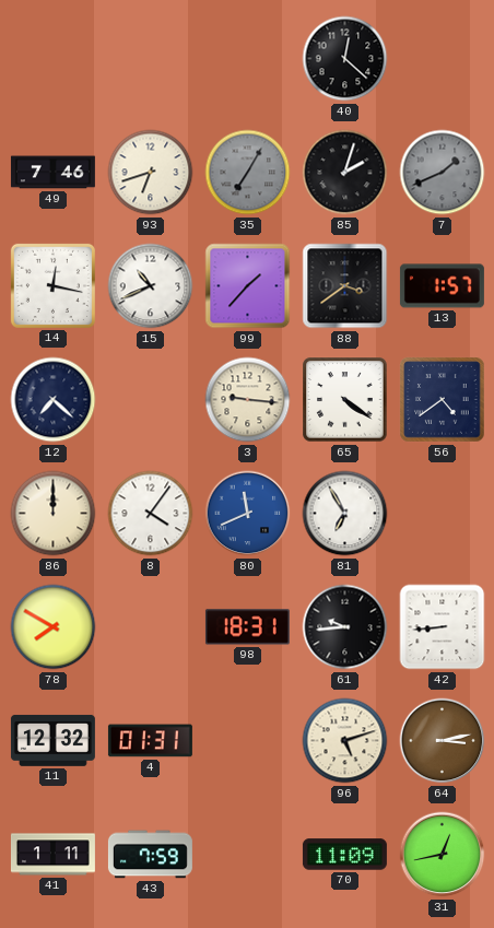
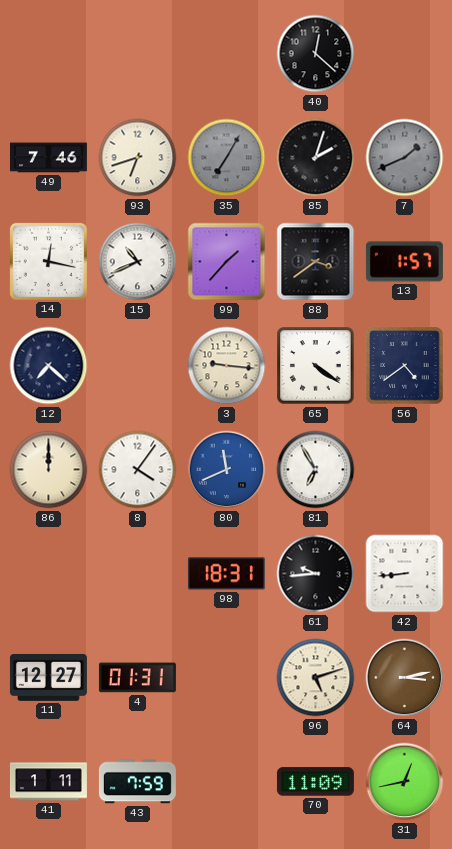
78: 7:50 -> none
11: 12:32 -> 12:27
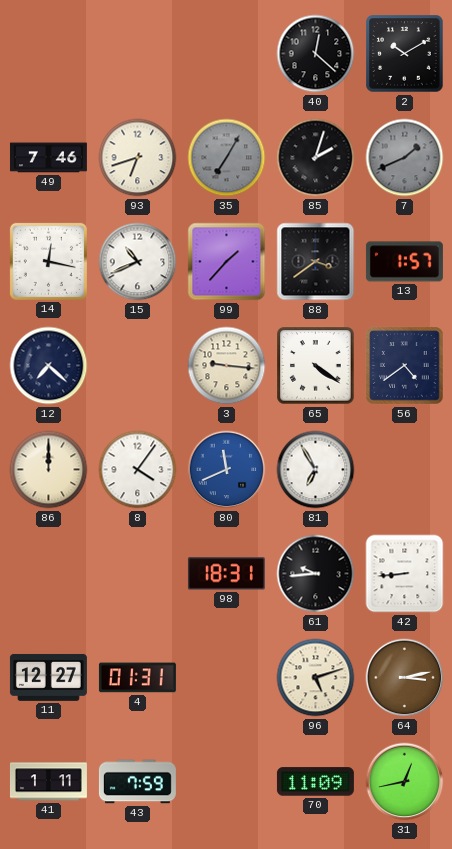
2: none -> 10:10
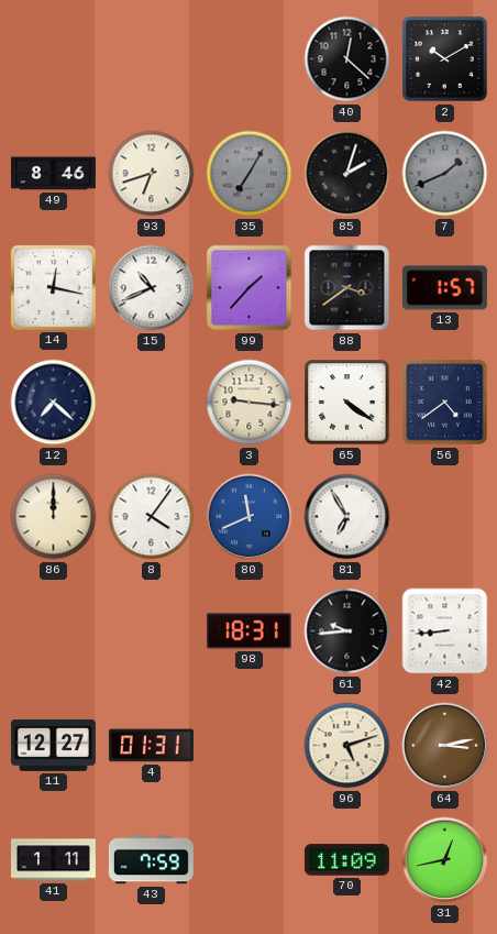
49: 7:46 -> 8:46
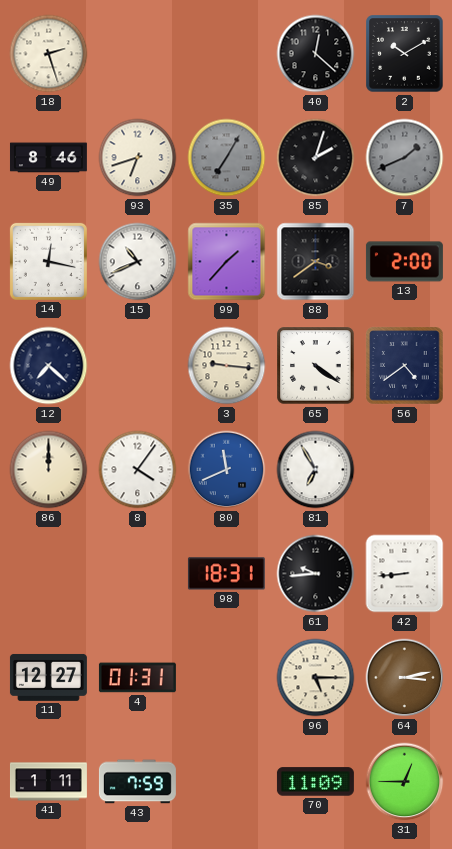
18: none -> 2:27
13: 1:57 -> 2:00
96: 5:12 -> 5:15
31: 12:43 -> 12:45
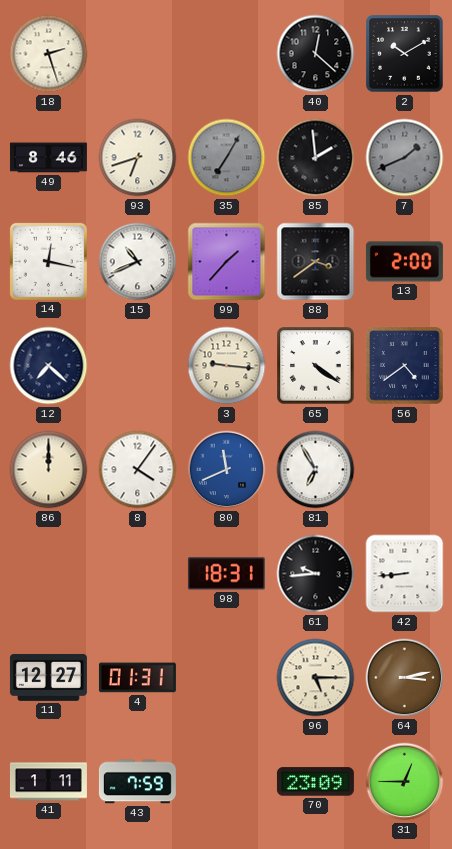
85: 2:03 -> 1:59
70: 11:09 -> 23:09
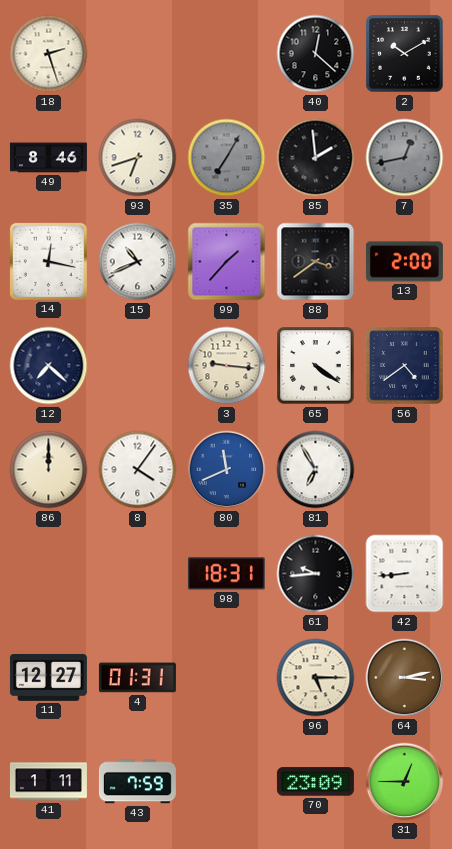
7: 1:41 -> 12:43
